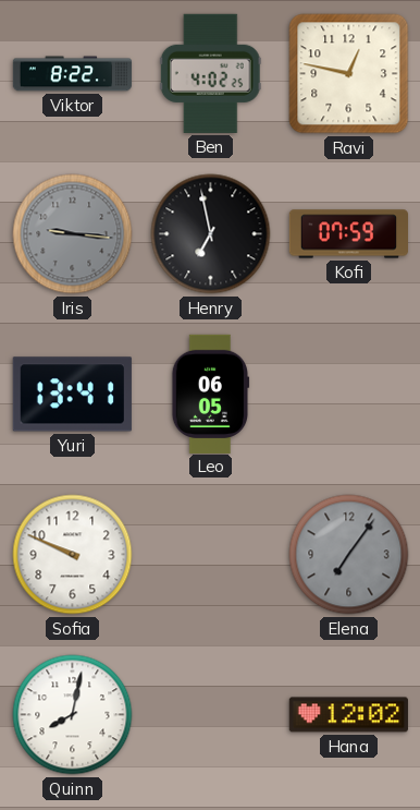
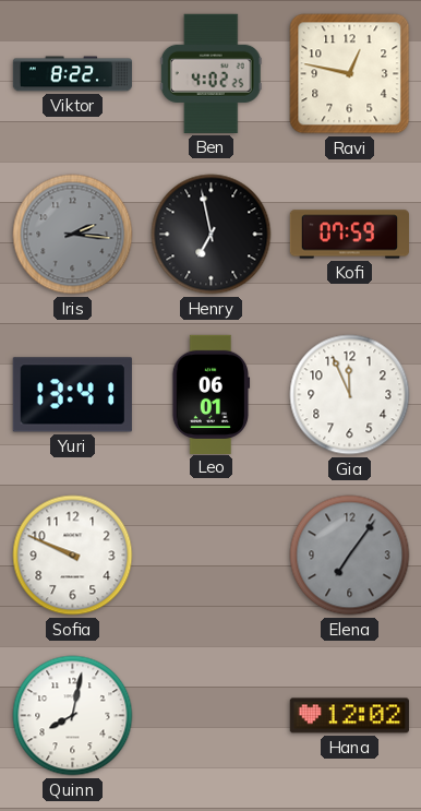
Iris: 9:16 -> 2:16
Leo: 06:05 -> 06:01
Gia: none -> 11:56
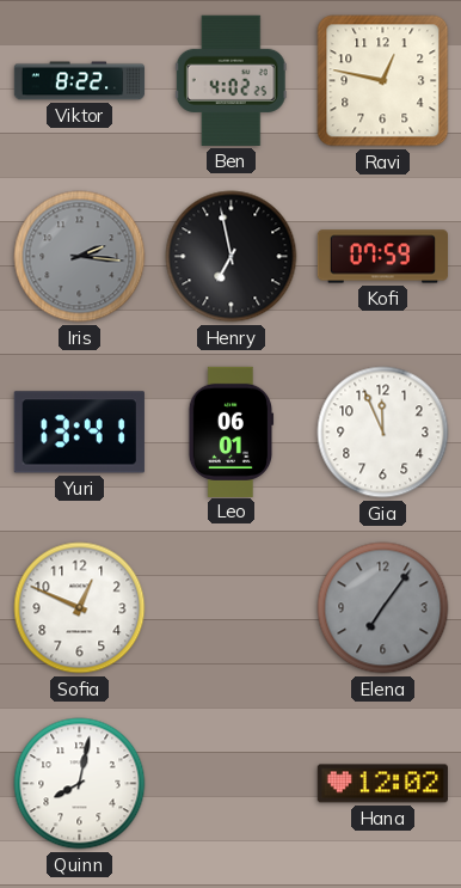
Sofia: 9:49 -> 12:49
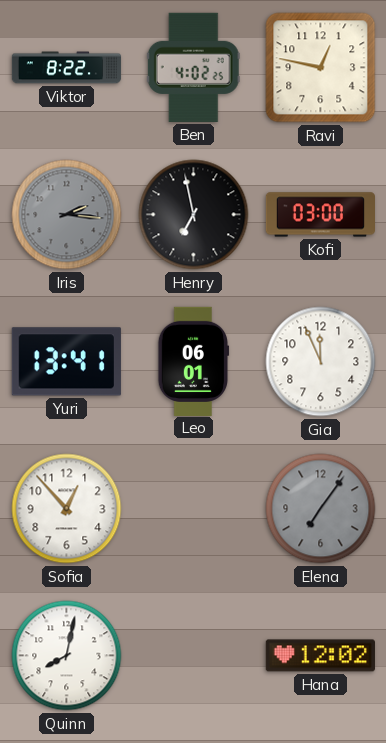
Kofi: 07:59 -> 03:00
Sofia: 12:49 -> 12:53
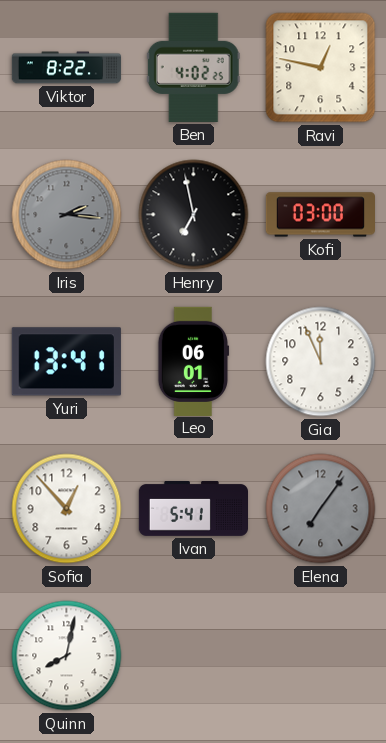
Ivan: none -> 5:41
Hana: 12:02 -> none
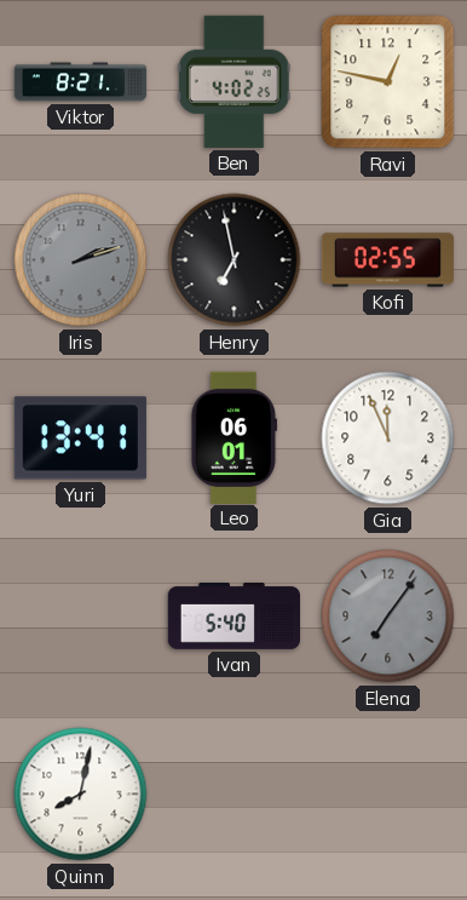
Viktor: 8:22 -> 8:21
Iris: 2:16 -> 2:12
Kofi: 03:00 -> 02:55
Sofia: 12:53 -> none
Ivan: 5:41 -> 5:40
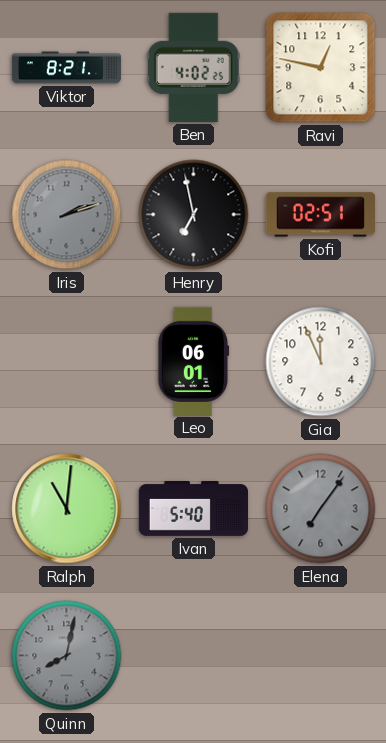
Kofi: 02:55 -> 02:51
Yuri: 13:41 -> none
Ralph: none -> 11:01
Quinn dial: white -> grey
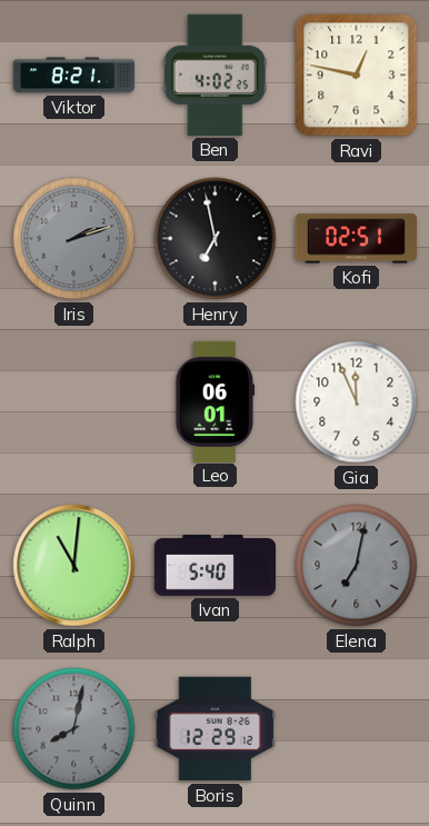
Elena: 7:06 -> 7:02
Boris: none -> 12:29
